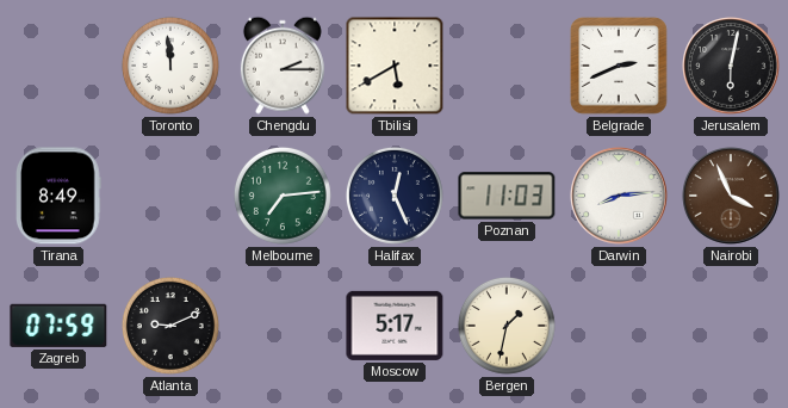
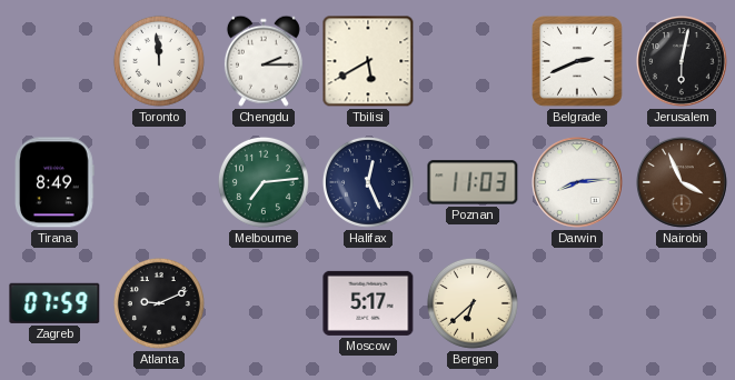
Bergen: 1:32 -> 6:38
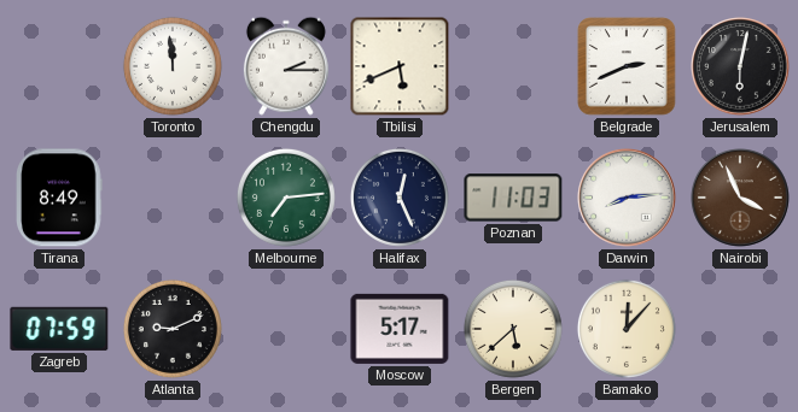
Tbilisi: 5:40 -> 5:41
Bergen: 6:38 -> 5:38
Bamako: none -> 12:07
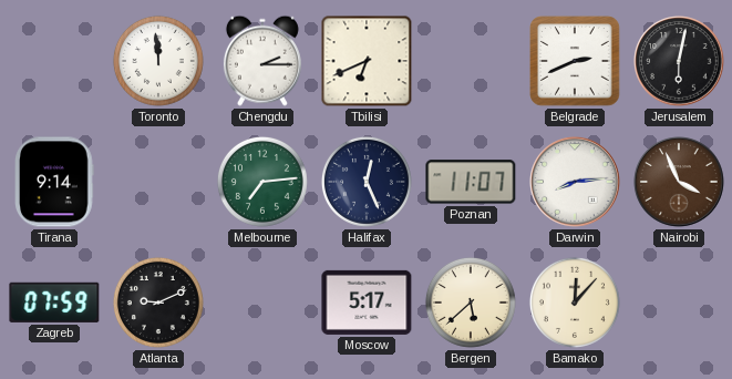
Tbilisi: 5:41 -> 6:41
Tirana: 8:49 -> 9:14
Poznan: 11:03 -> 11:07
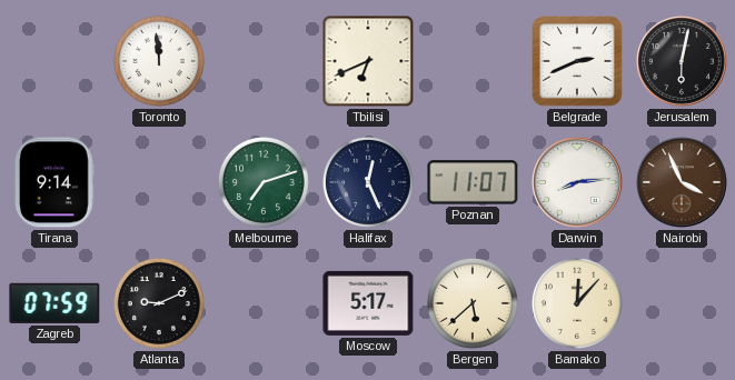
Chengdu: 2:15 -> none
Melbourne: 7:14 -> 7:12
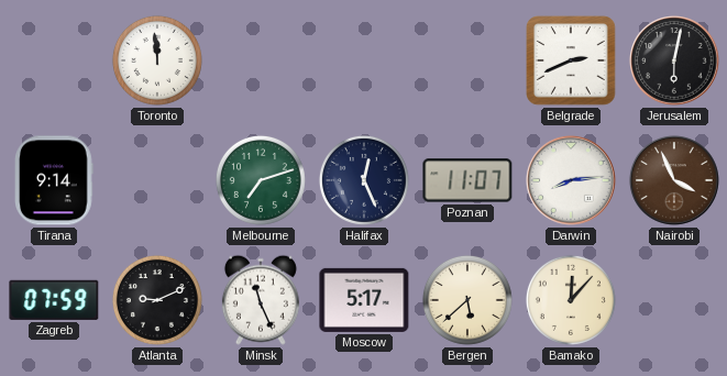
Tbilisi: 6:41 -> none
Minsk: none -> 11:26
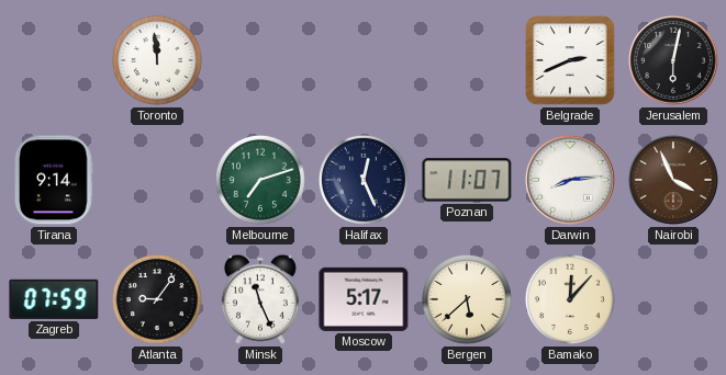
Atlanta: 9:11 -> 9:06
